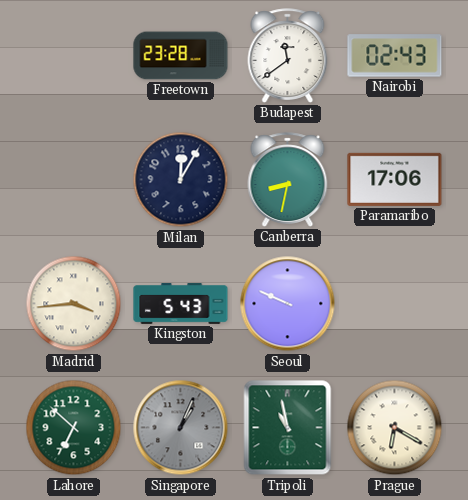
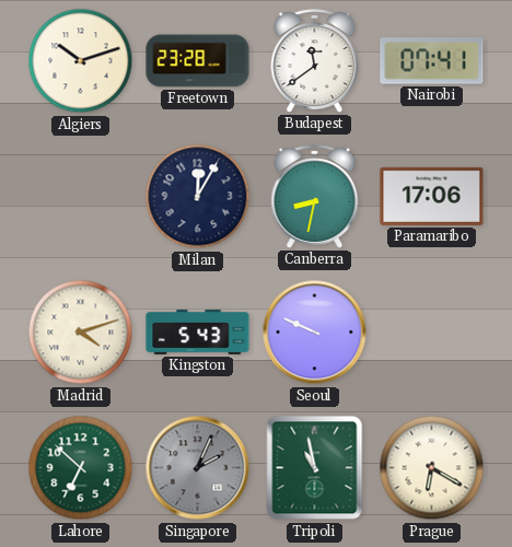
Algiers: none -> 10:12
Nairobi: 02:43 -> 07:41
Madrid: 3:44 -> 4:12
Singapore: 1:04 -> 2:04
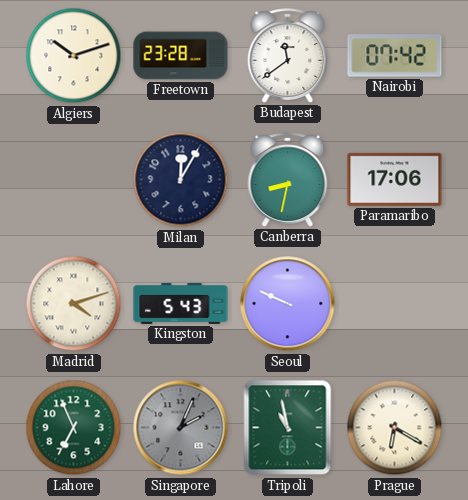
Nairobi: 07:41 -> 07:42
Lahore: 6:52 -> 6:56
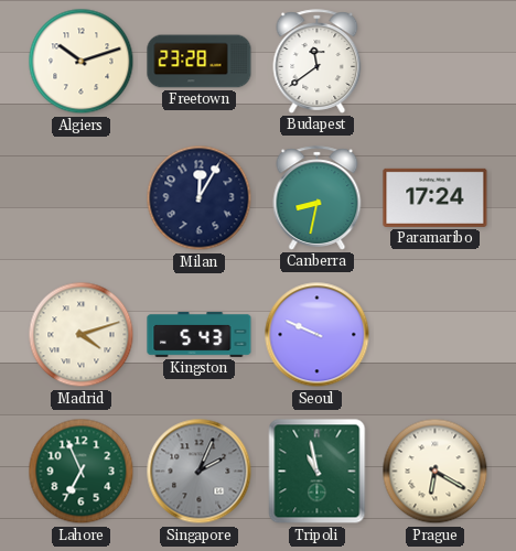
Nairobi: 07:42 -> none
Paramaribo: 17:06 -> 17:24
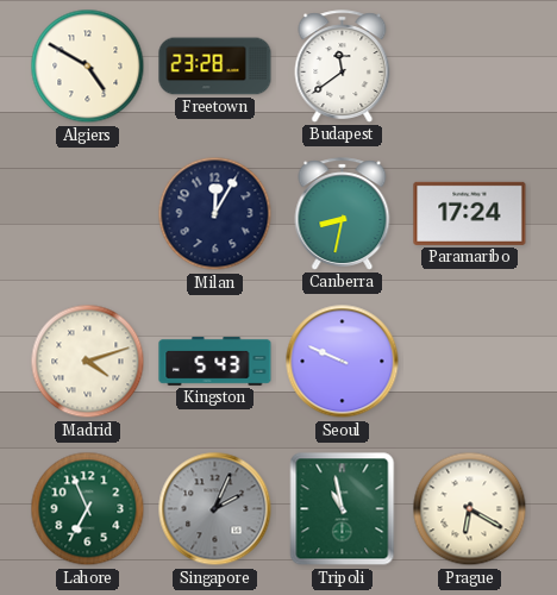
Algiers: 10:12 -> 4:50
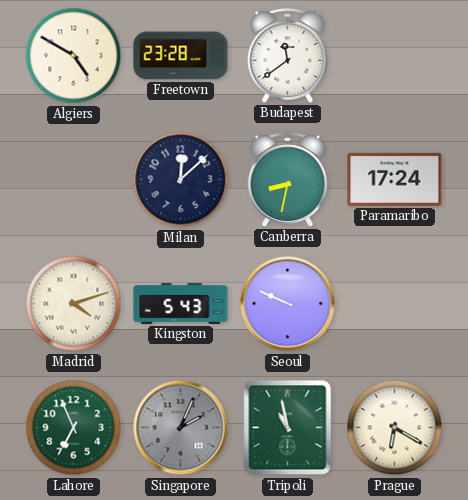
Milan: 12:05 -> 12:08
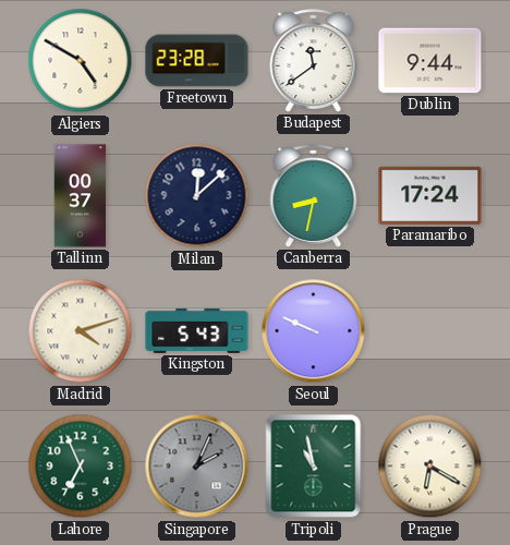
Dublin: none -> 9:44
Tallinn: none -> 00:37
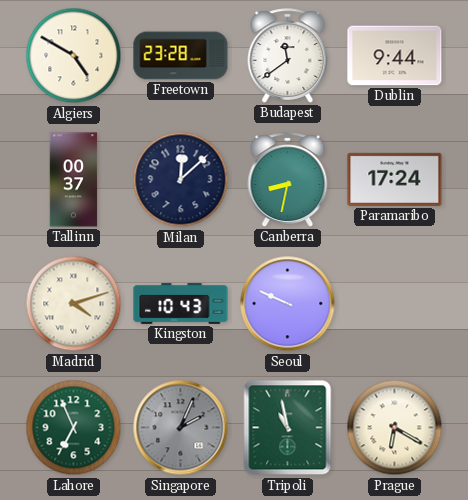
Kingston: 5:43 -> 10:43
